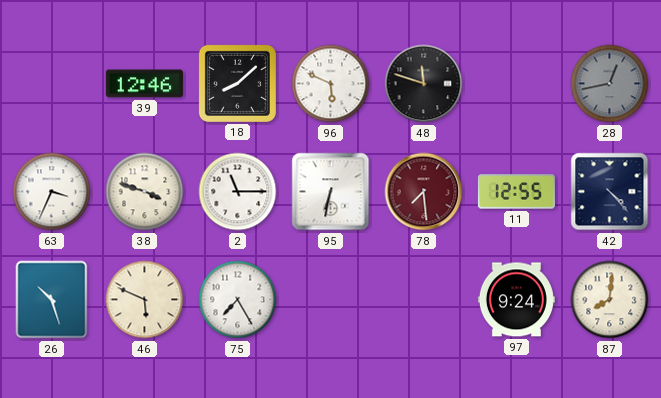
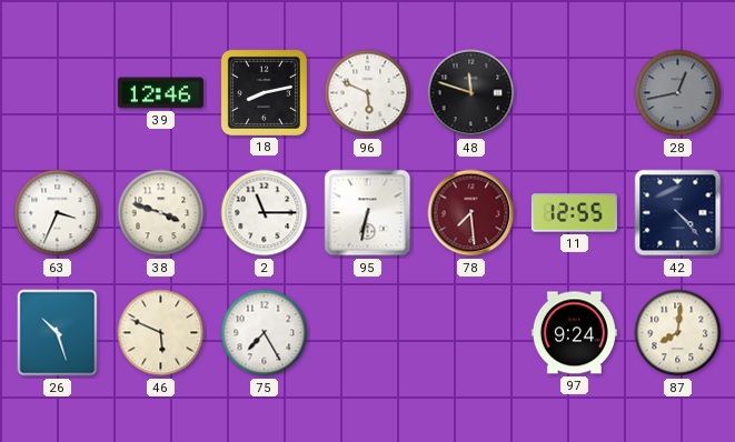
18: 8:08 -> 8:13
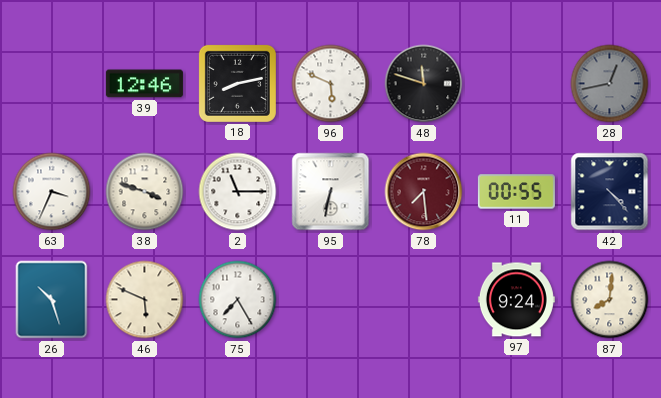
11: 12:55 -> 00:55
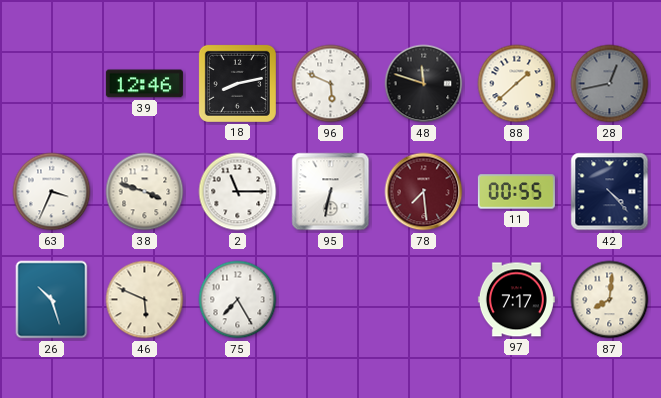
88: none -> 1:38
97: 9:24 -> 7:17
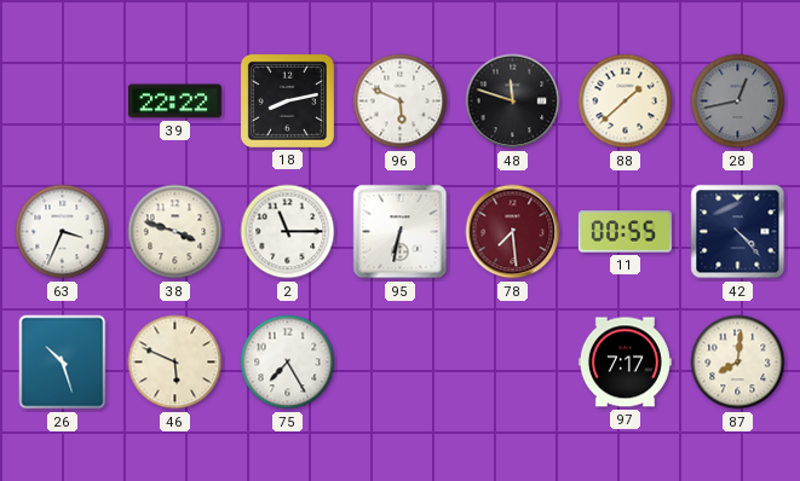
39: 12:46 -> 22:22
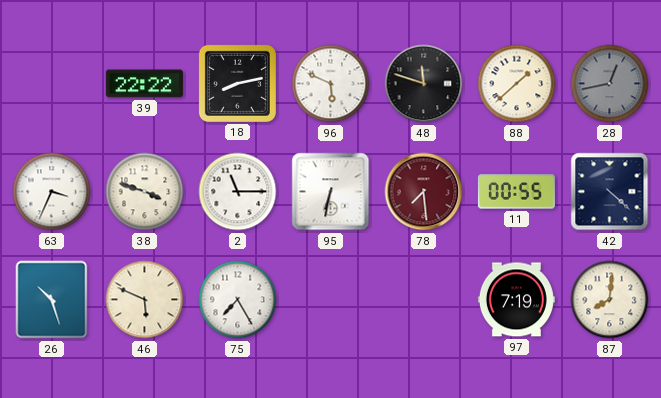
42: 4:23 -> 4:22
97: 7:17 -> 7:19
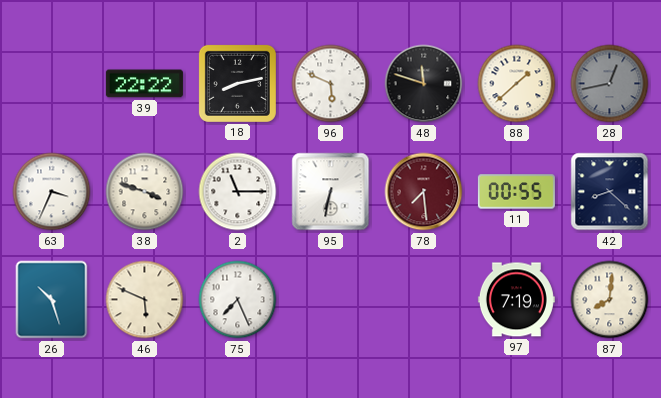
42: 4:22 -> 8:22
75: 7:25 -> 7:26
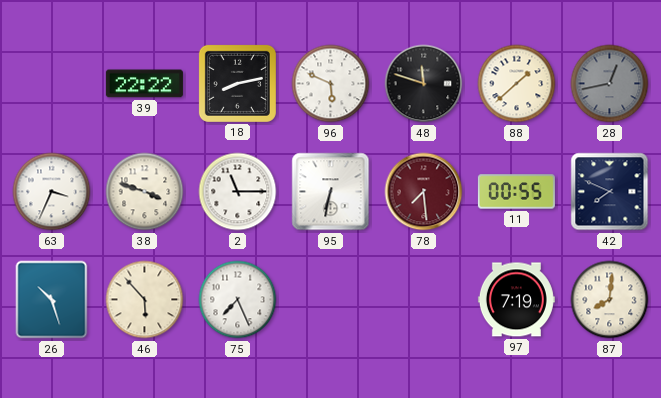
42: 8:22 -> 7:49
46: 5:49 -> 5:53
